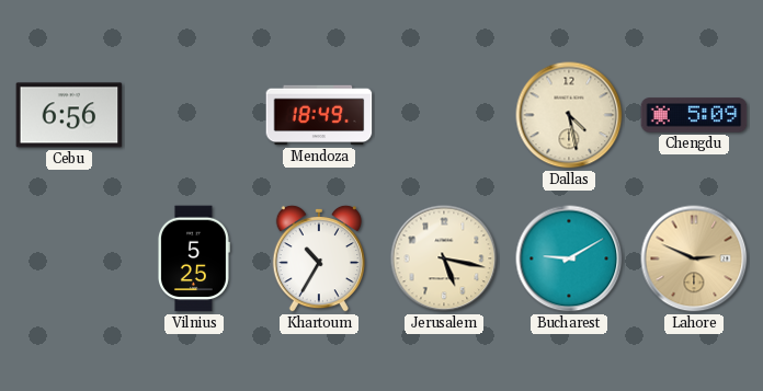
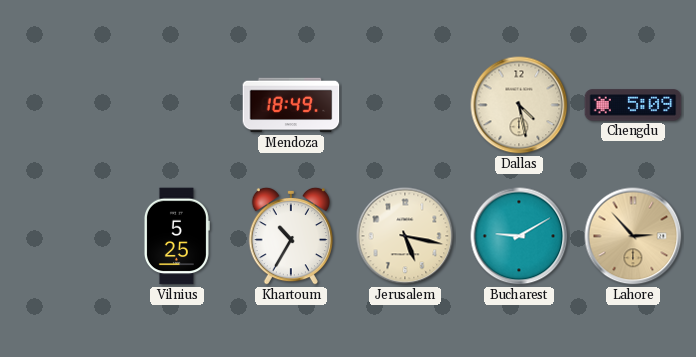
Cebu: 6:56 -> none
Lahore: 2:49 -> 2:53
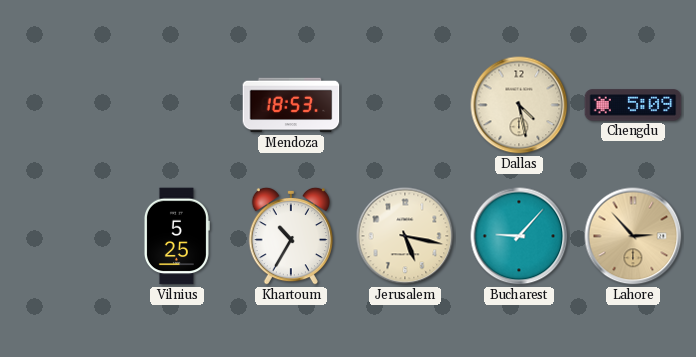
Mendoza: 18:49 -> 18:53
Bucharest: 9:10 -> 9:07
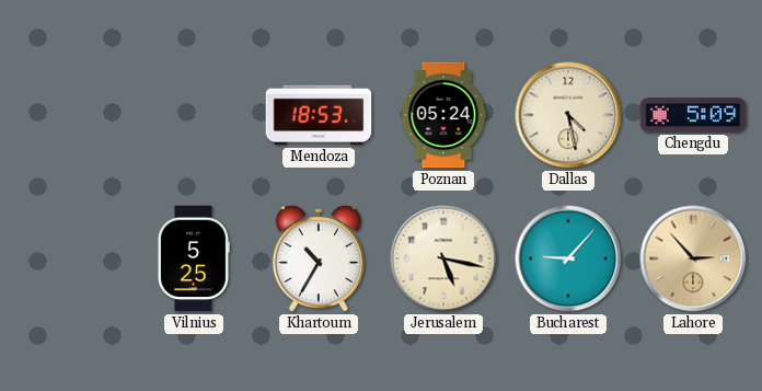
Poznan: none -> 05:24
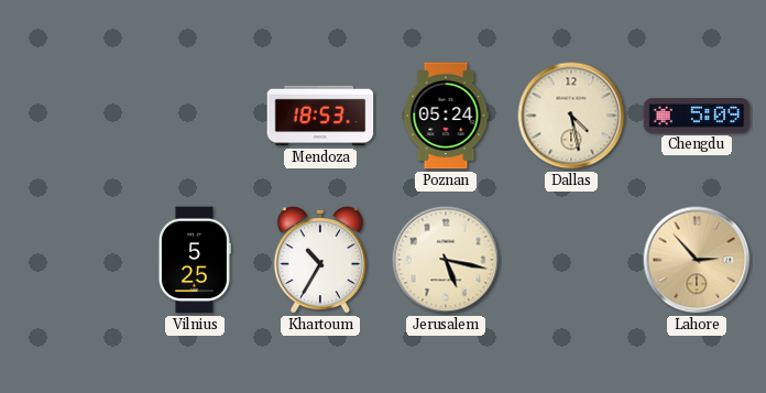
Bucharest: 9:07 -> none
